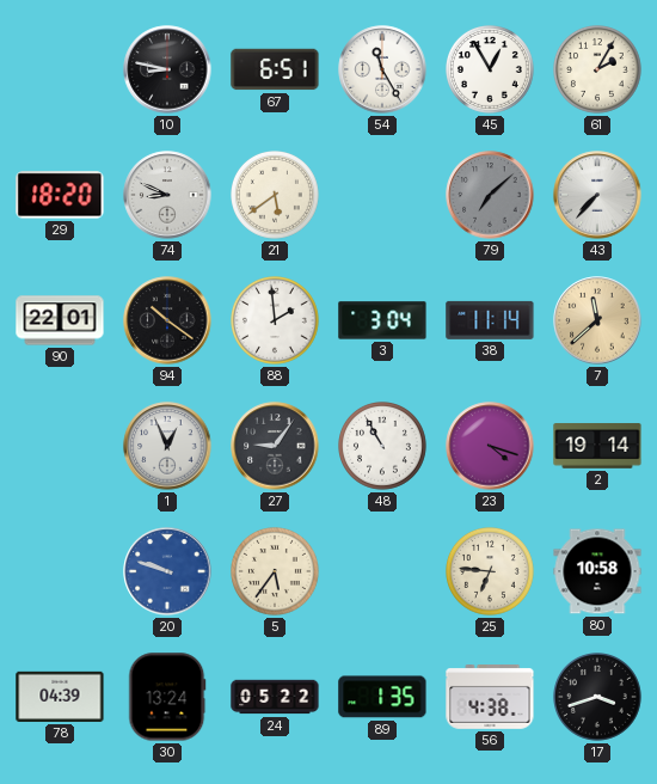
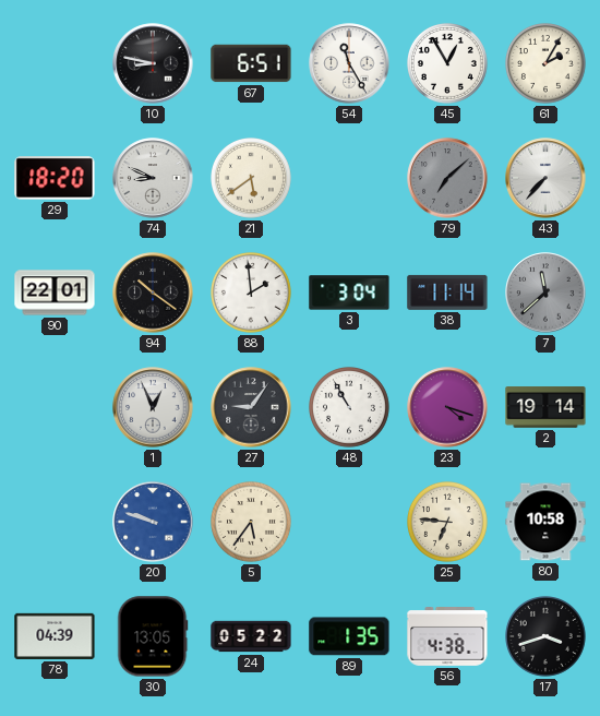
7 dial: champagne -> grey
30: 13:24 -> 13:05
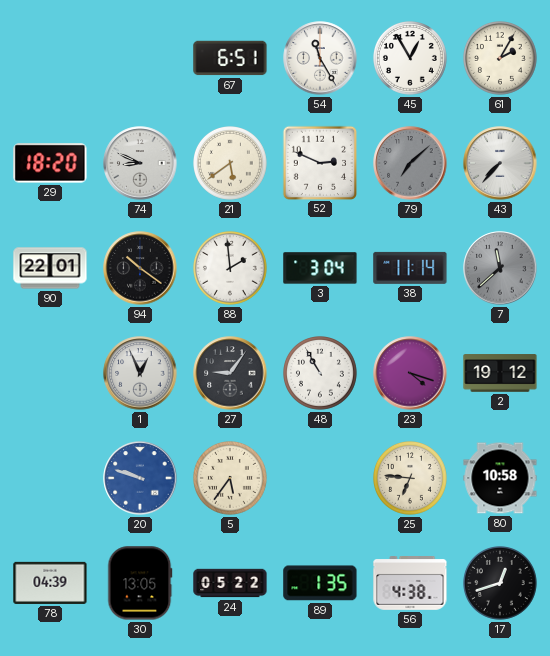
10: 8:47 -> none
52: none -> 2:49
2: 19:14 -> 19:12
17: 3:42 -> 12:42
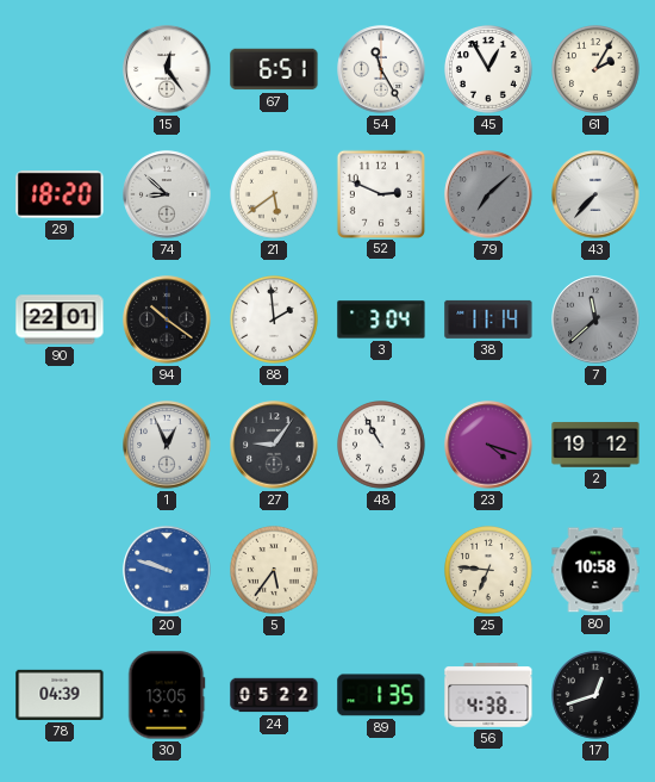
15: none -> 12:24
74: 8:49 -> 8:52
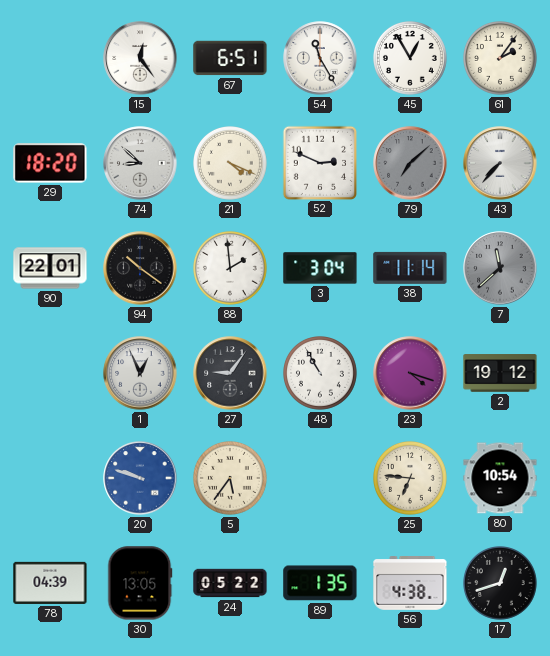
61: 2:05 -> 2:06
21: 5:39 -> 4:19
80: 10:58 -> 10:54
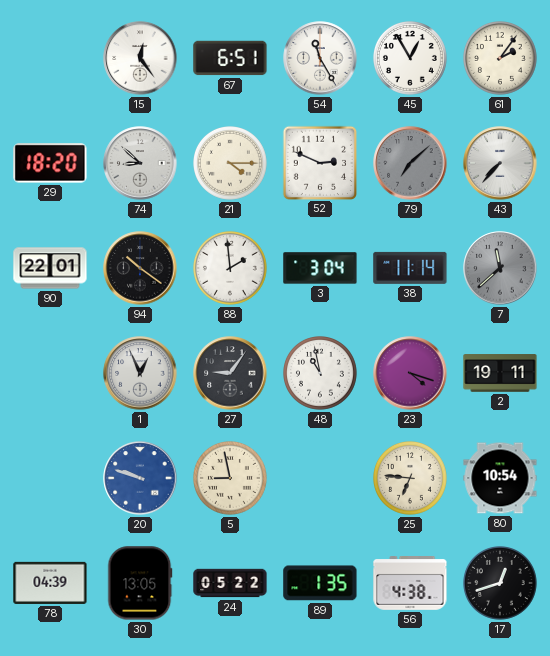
21: 4:19 -> 4:15
48: 10:55 -> 10:58
2: 19:12 -> 19:11
5: 5:36 -> 8:58
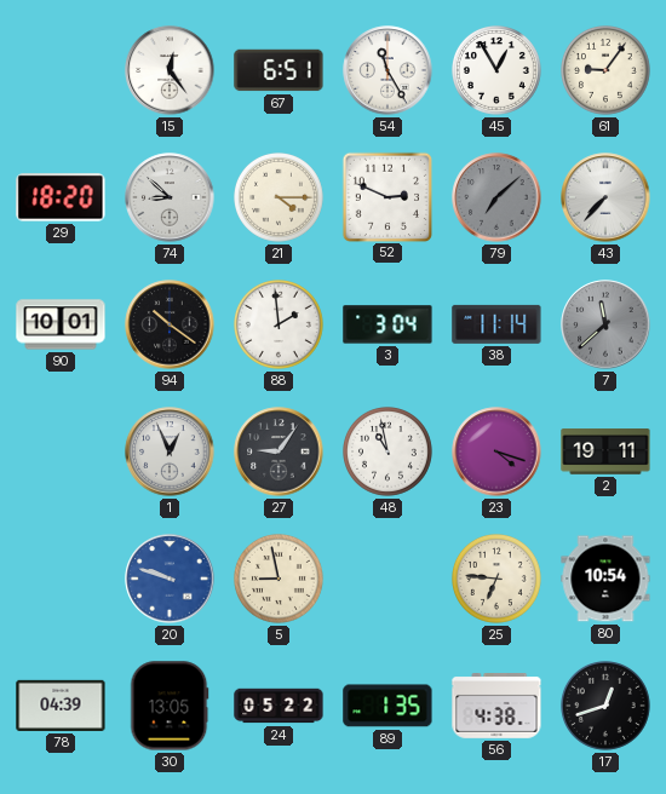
61: 2:06 -> 9:06
90: 22:01 -> 10:01
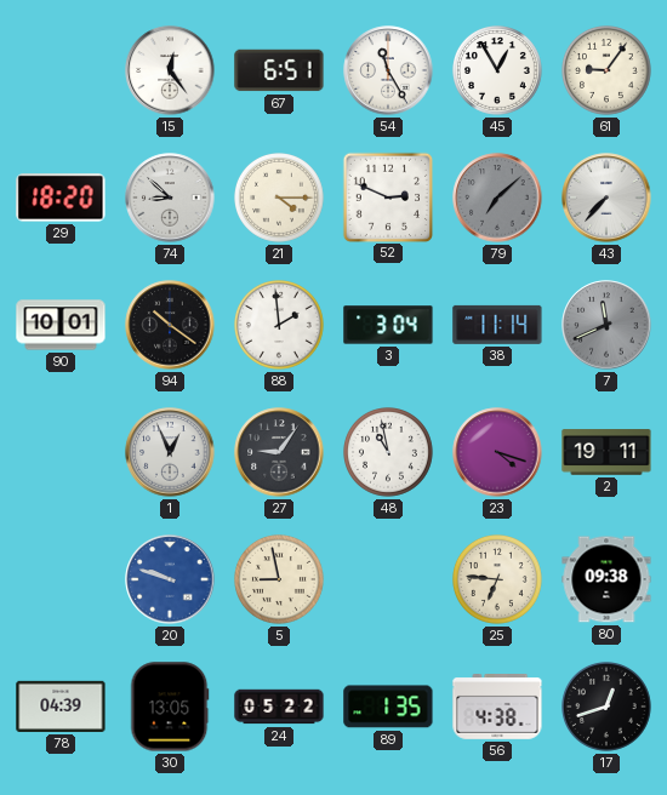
7: 11:38 -> 11:41
80: 10:54 -> 09:38
